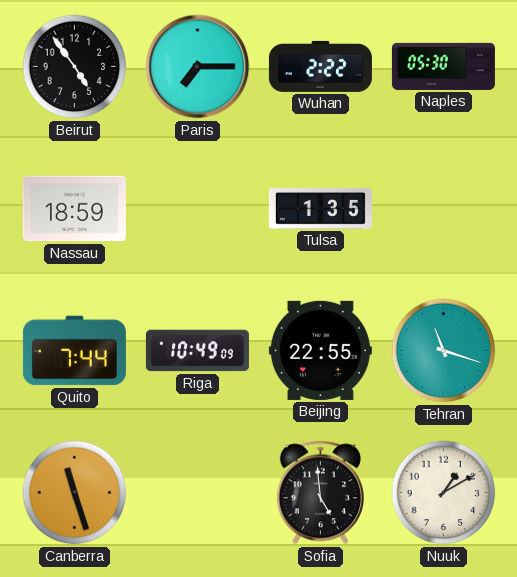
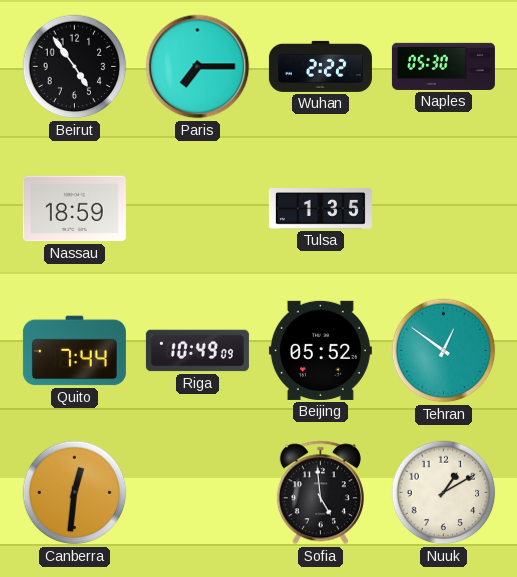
Beijing: 22:55 -> 05:52
Tehran: 11:18 -> 12:51
Canberra: 11:27 -> 12:31
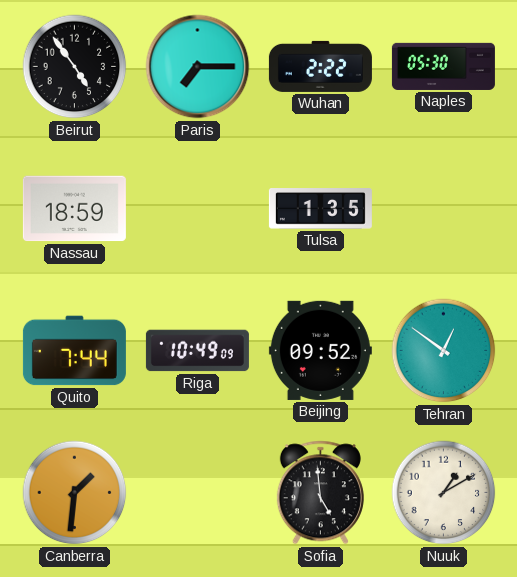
Beijing: 05:52 -> 09:52
Canberra: 12:31 -> 1:31
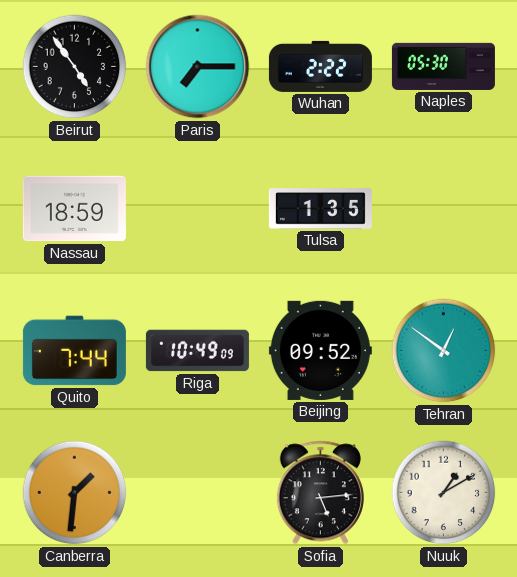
Sofia: 4:59 -> 5:14
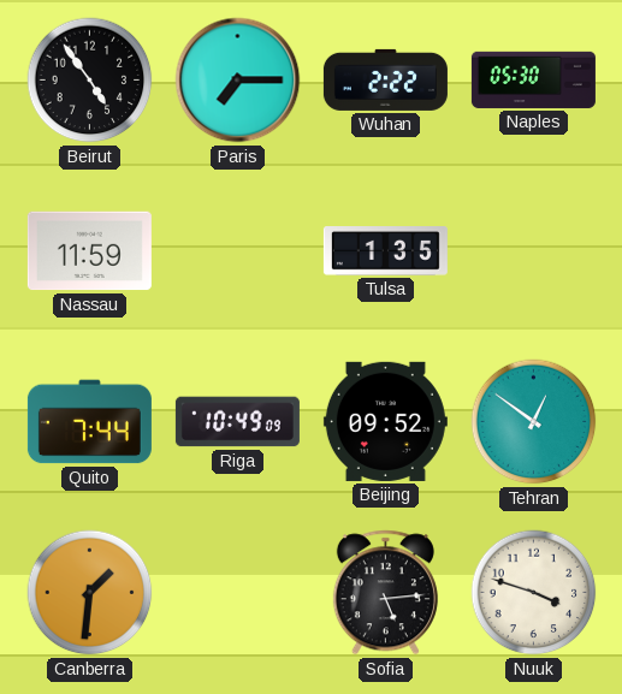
Nassau: 18:59 -> 11:59
Nuuk: 1:10 -> 3:48
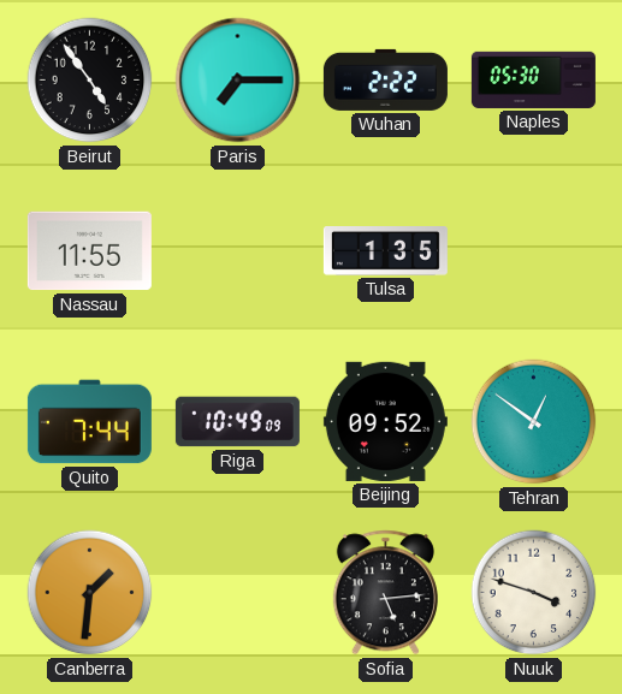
Nassau: 11:59 -> 11:55
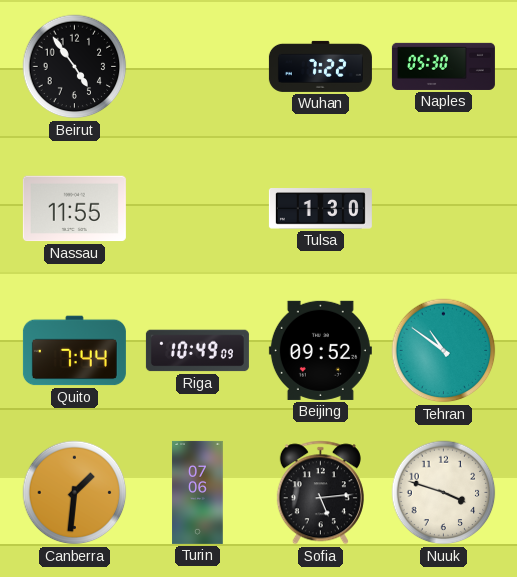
Paris: 7:15 -> none
Wuhan: 2:22 -> 7:22
Tulsa: 1:35 -> 1:30
Tehran: 12:51 -> 10:51
Turin: none -> 07:06
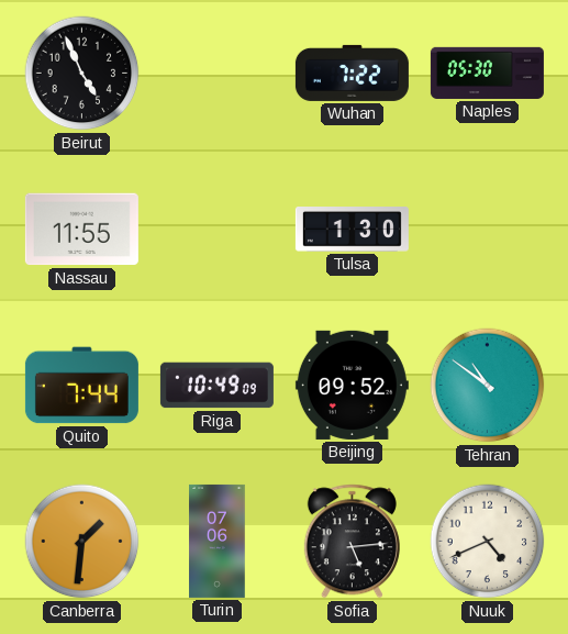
Beirut: 4:54 -> 4:56
Nuuk: 3:48 -> 4:41
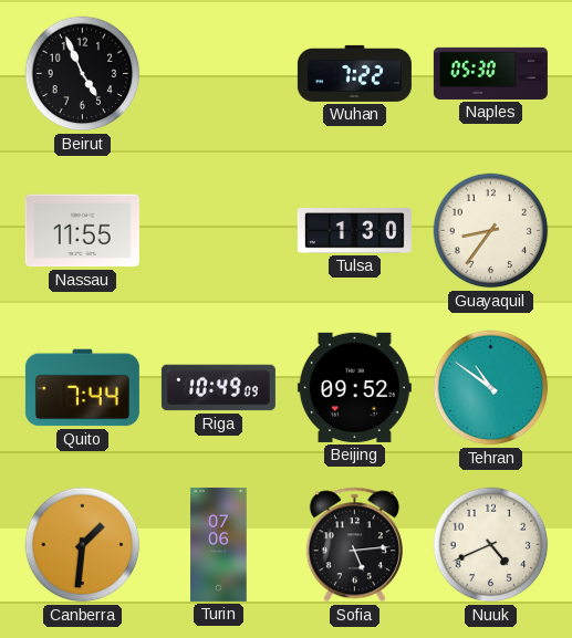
Guayaquil: none -> 8:36
